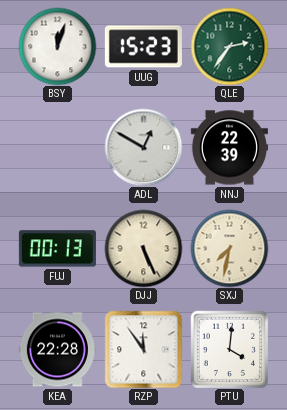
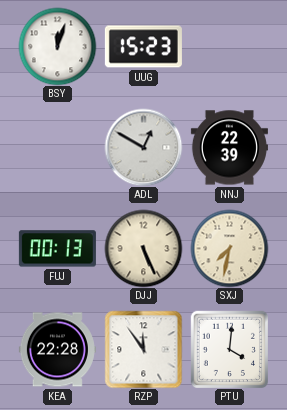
QLE: 2:36 -> none
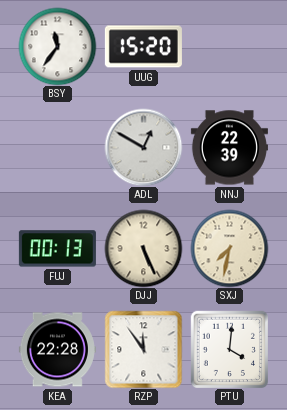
BSY: 12:03 -> 11:36
UUG: 15:23 -> 15:20
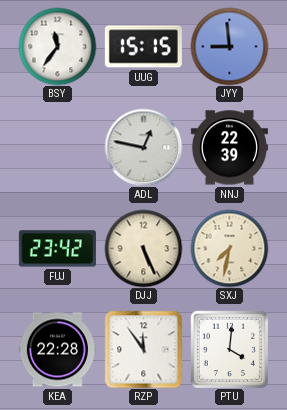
UUG: 15:20 -> 15:15
JYY: none -> 8:59
ADL: 12:50 -> 12:47
FUJ: 00:13 -> 23:42
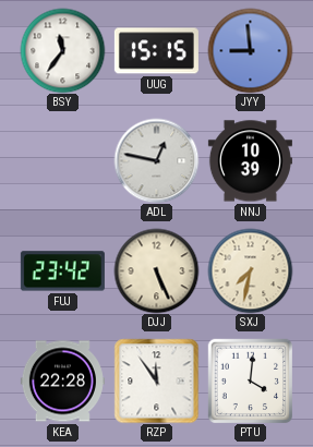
NNJ: 22:39 -> 10:39
